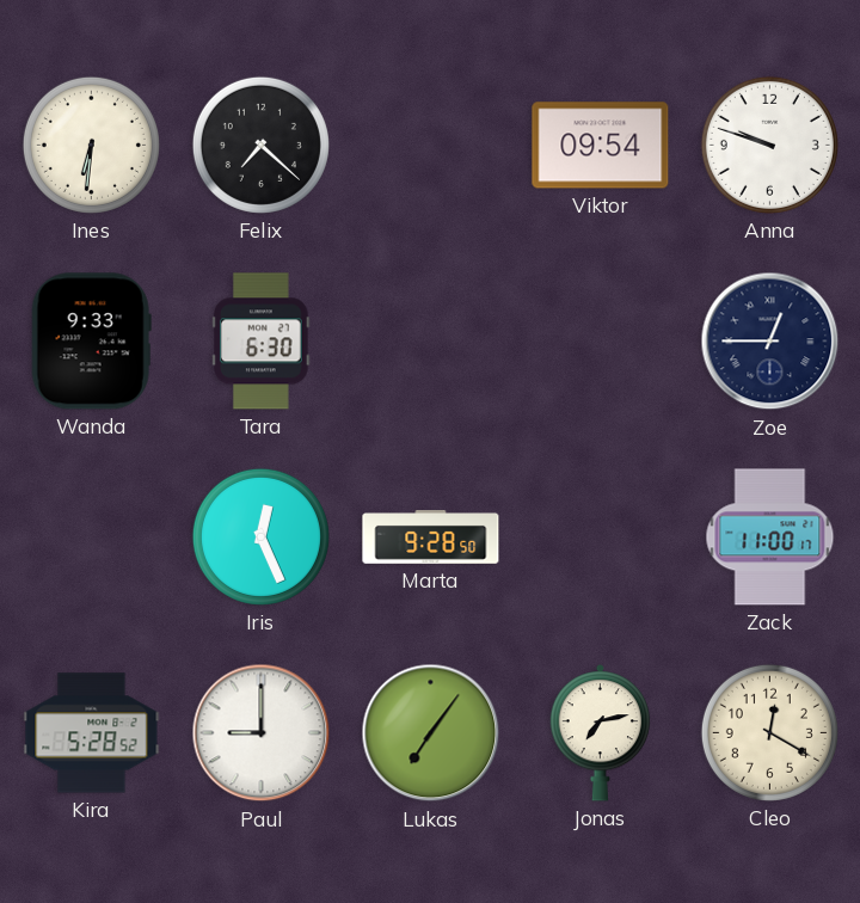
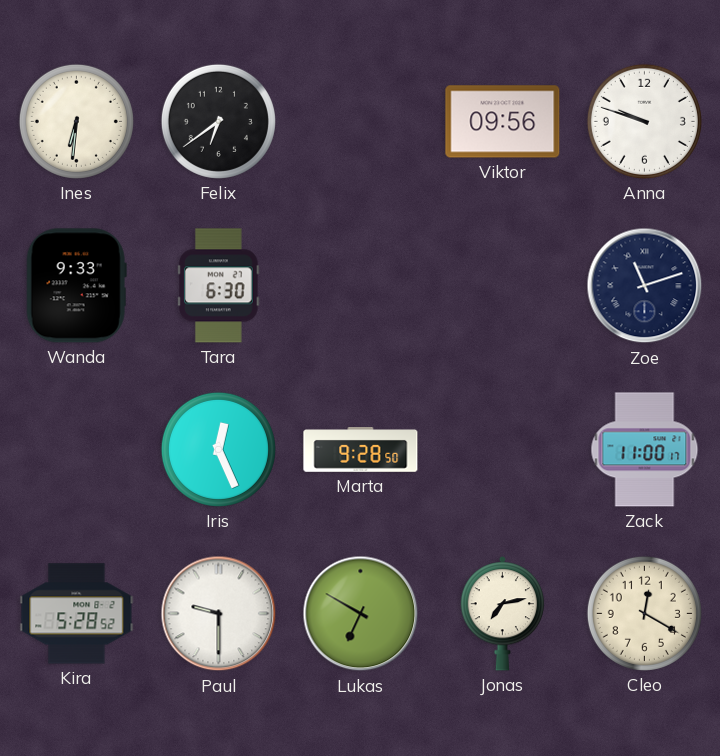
Felix: 7:22 -> 6:39
Viktor: 09:54 -> 09:56
Zoe: 12:45 -> 11:12
Paul: 9:00 -> 9:30
Lukas: 7:06 -> 6:50
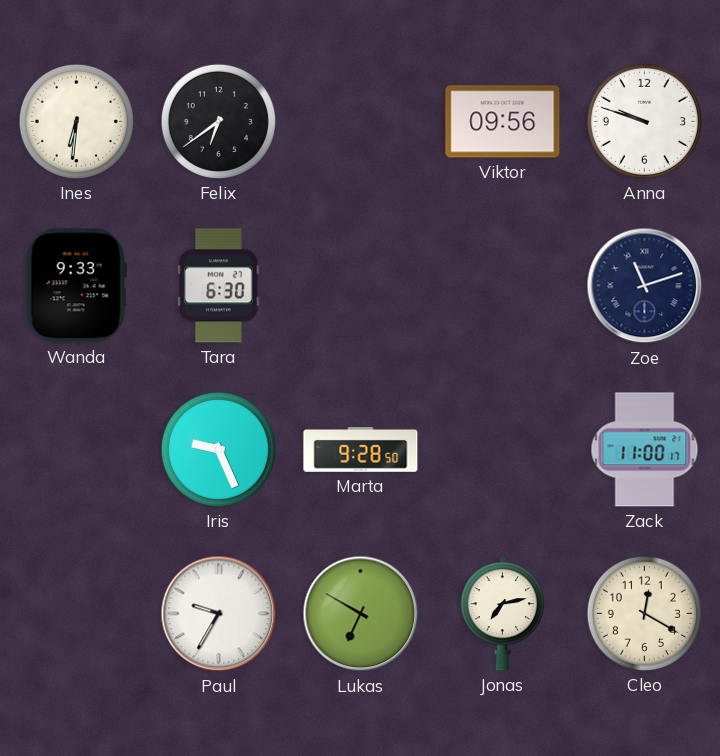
Iris: 12:26 -> 9:26
Kira: 5:28 -> none
Paul: 9:30 -> 9:35
